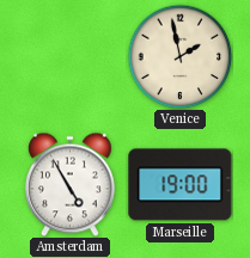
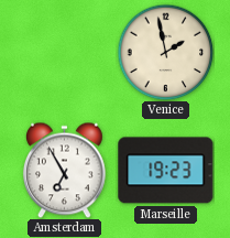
Amsterdam: 4:55 -> 6:55
Marseille: 19:00 -> 19:23
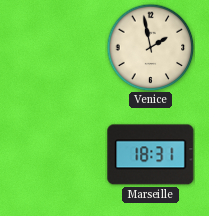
Amsterdam: 6:55 -> none
Marseille: 19:23 -> 18:31
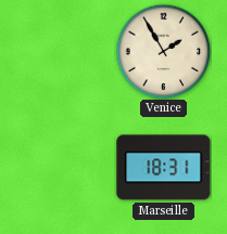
Venice: 1:58 -> 1:55
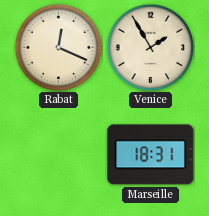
Rabat: none -> 12:19
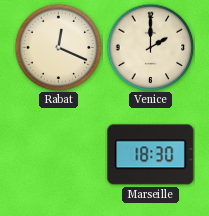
Venice: 1:55 -> 2:00
Marseille: 18:31 -> 18:30
